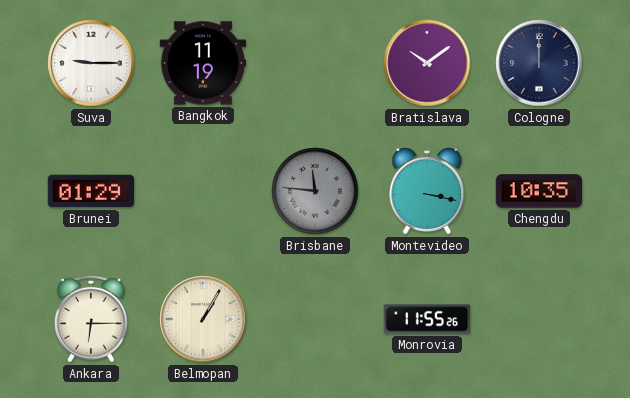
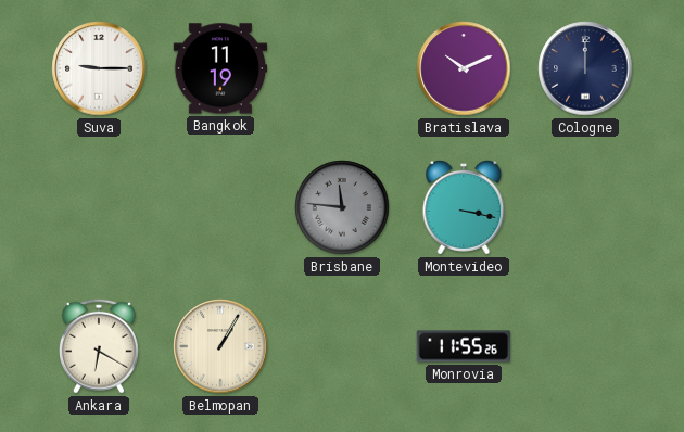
Bratislava: 10:09 -> 10:11
Brunei: 01:29 -> none
Chengdu: 10:35 -> none
Ankara: 6:15 -> 6:20
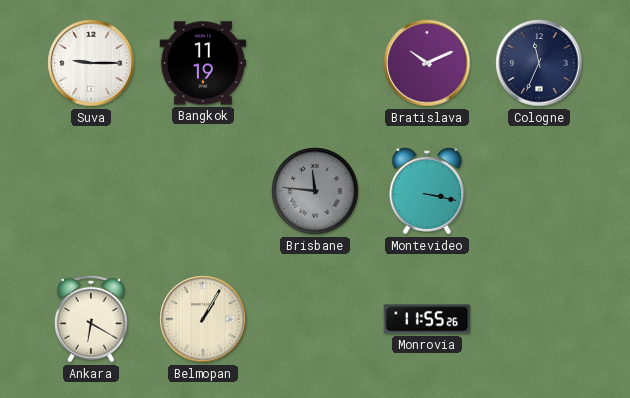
Cologne: 12:00 -> 11:34
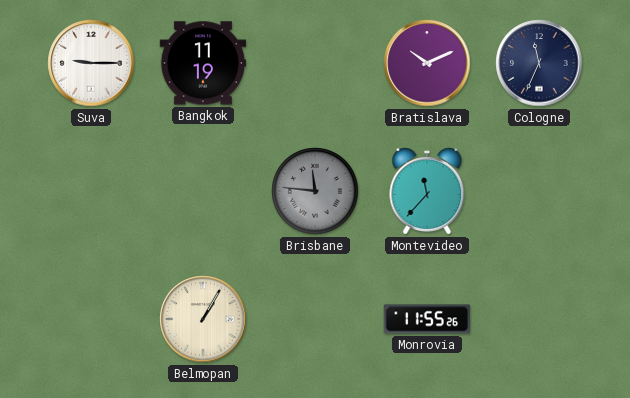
Montevideo: 3:17 -> 11:37
Ankara: 6:20 -> none
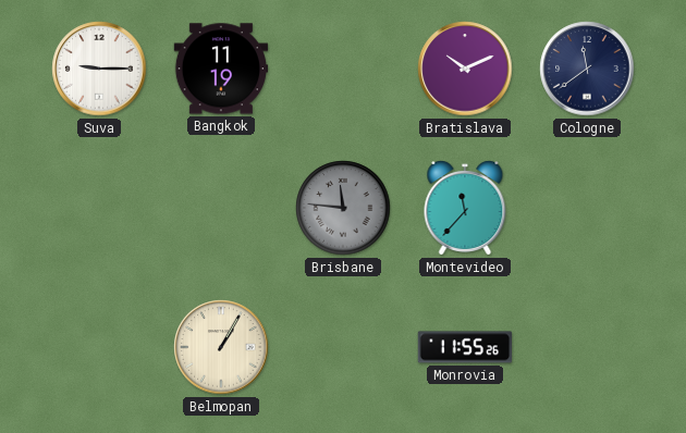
Cologne: 11:34 -> 11:39
